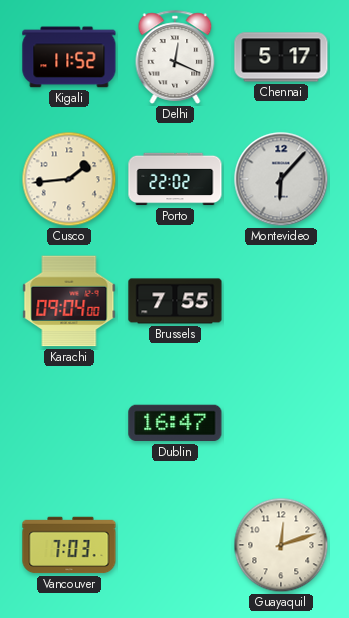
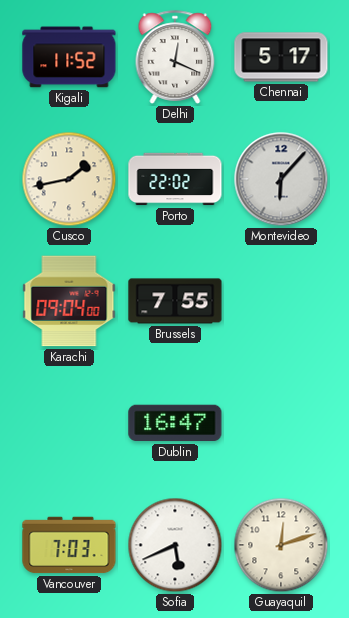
Cusco: 1:44 -> 1:43
Sofia: none -> 5:41
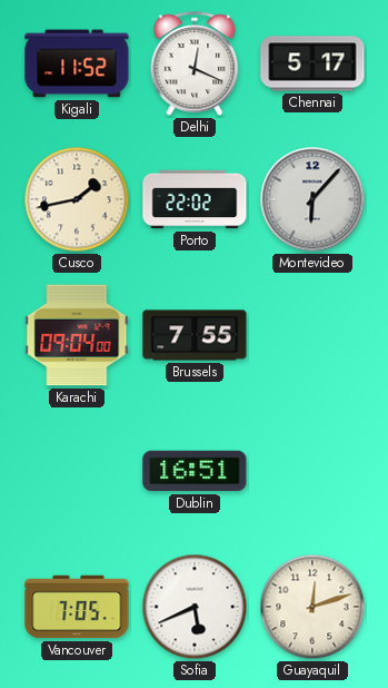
Dublin: 16:47 -> 16:51
Vancouver: 7:03 -> 7:05
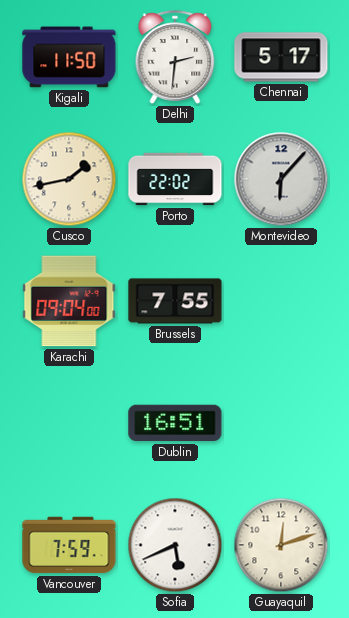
Kigali: 11:52 -> 11:50
Delhi: 12:19 -> 2:31
Vancouver: 7:05 -> 7:59
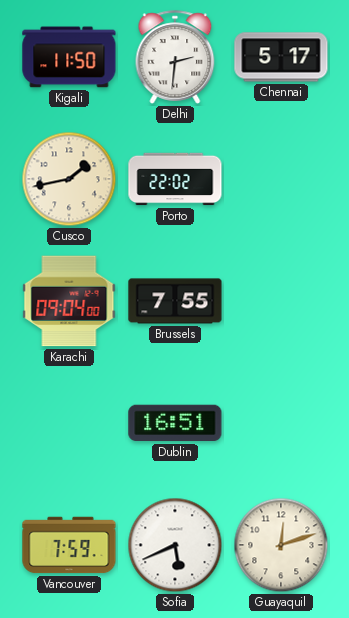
Montevideo: 6:07 -> none
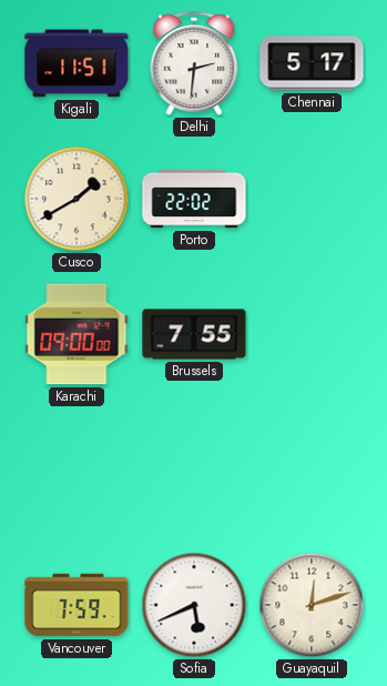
Kigali: 11:50 -> 11:51
Cusco: 1:43 -> 1:40
Karachi: 09:04 -> 09:00
Dublin: 16:51 -> none
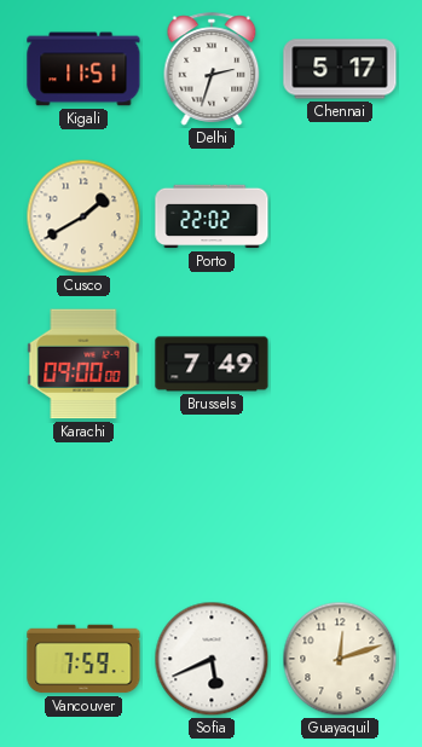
Delhi: 2:31 -> 2:33
Brussels: 7:55 -> 7:49
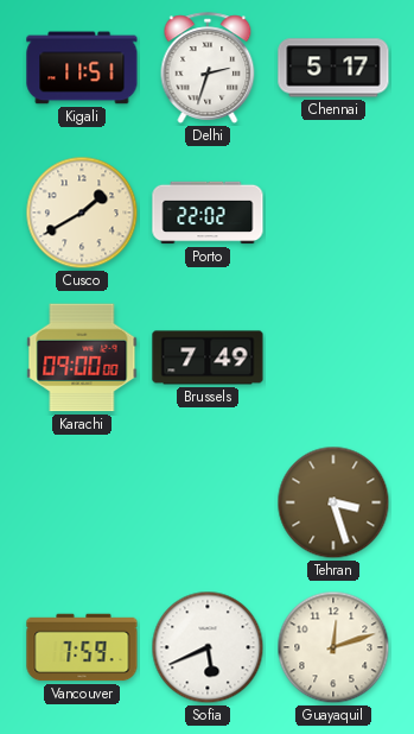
Tehran: none -> 3:27
